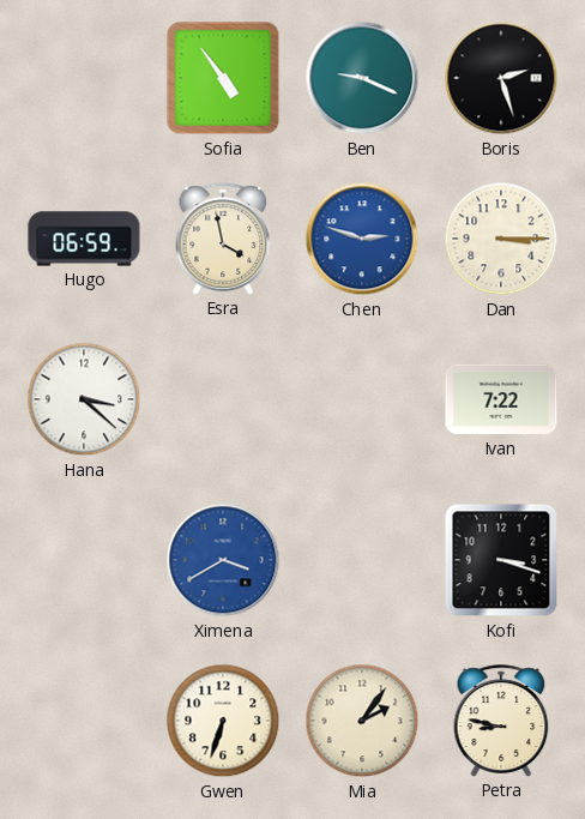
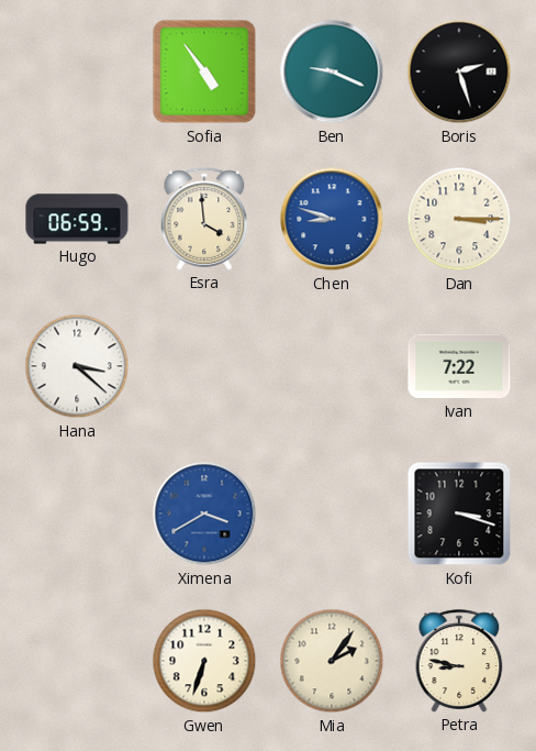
Esra: 3:58 -> 3:59
Chen: 2:48 -> 8:48
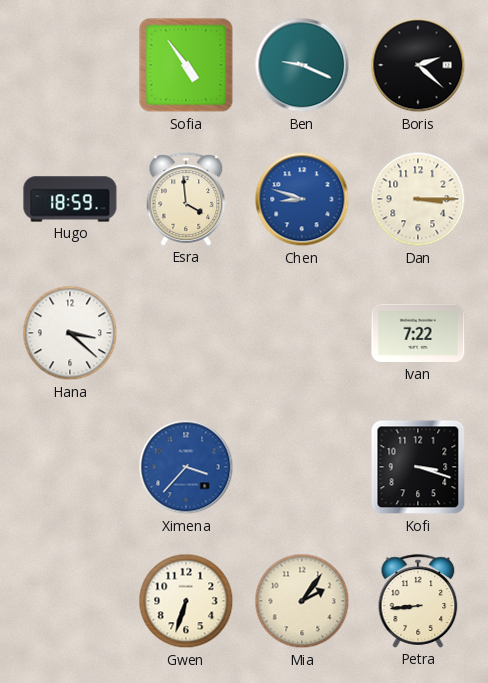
Boris: 2:27 -> 2:22
Hugo: 06:59 -> 18:59
Ximena: 3:40 -> 3:37
Petra: 8:47 -> 8:44
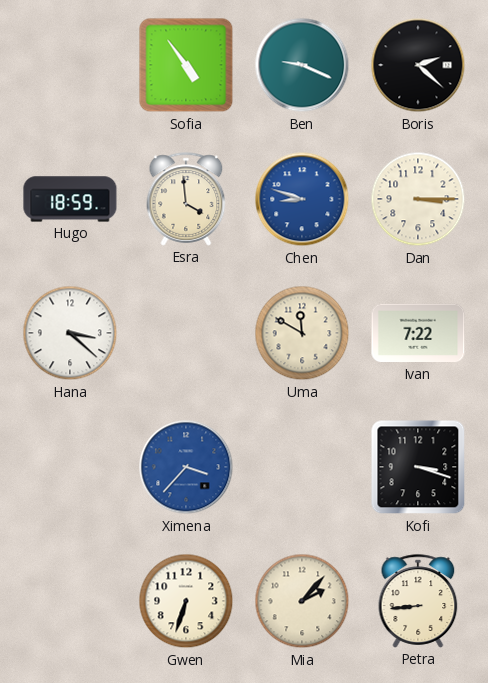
Uma: none -> 11:50
Mia: 2:06 -> 2:07
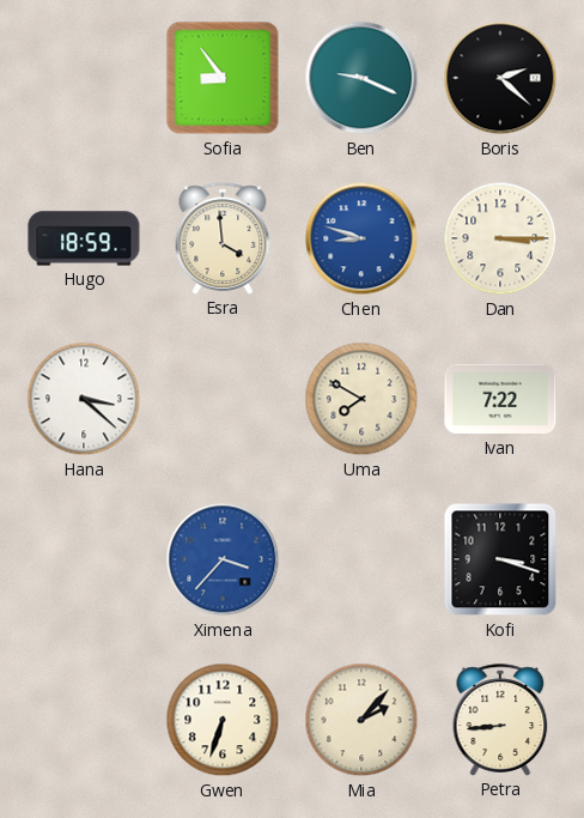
Sofia: 4:54 -> 8:54
Uma: 11:50 -> 7:50
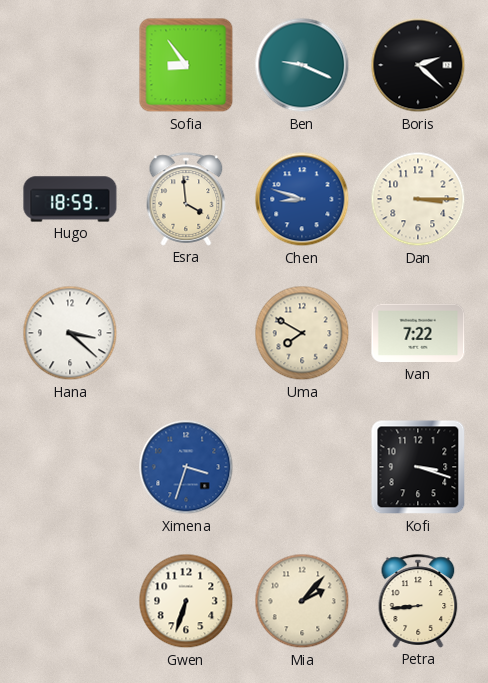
Ximena: 3:37 -> 3:33
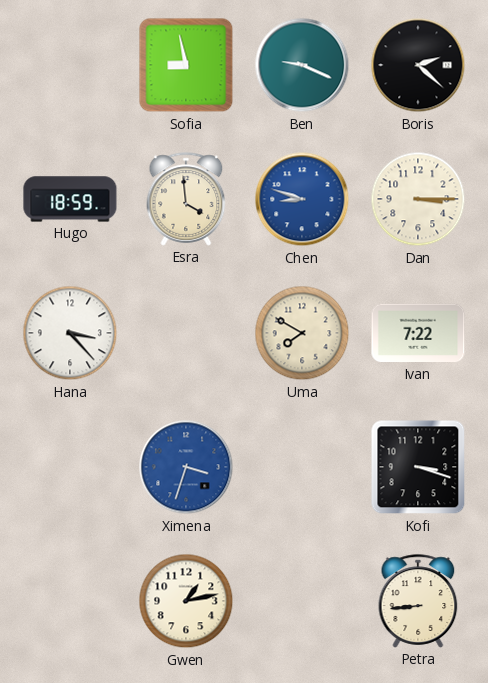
Sofia: 8:54 -> 8:58
Hana: 3:22 -> 3:23
Gwen: 6:33 -> 1:13
Mia: 2:07 -> none
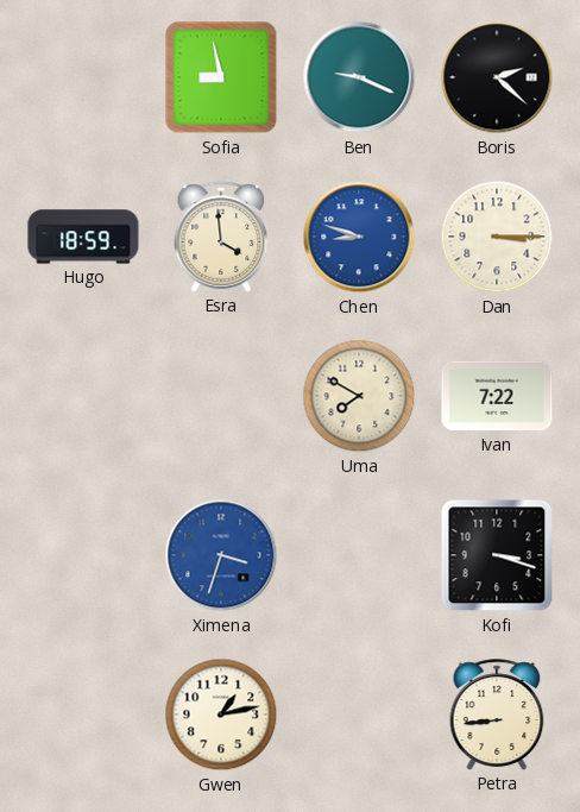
Hana: 3:23 -> none
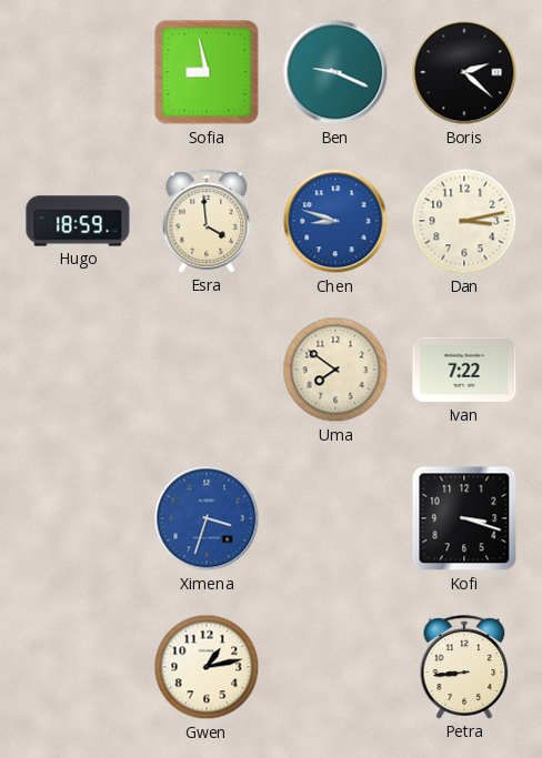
Dan: 3:15 -> 3:13
Uma: 7:50 -> 7:51
